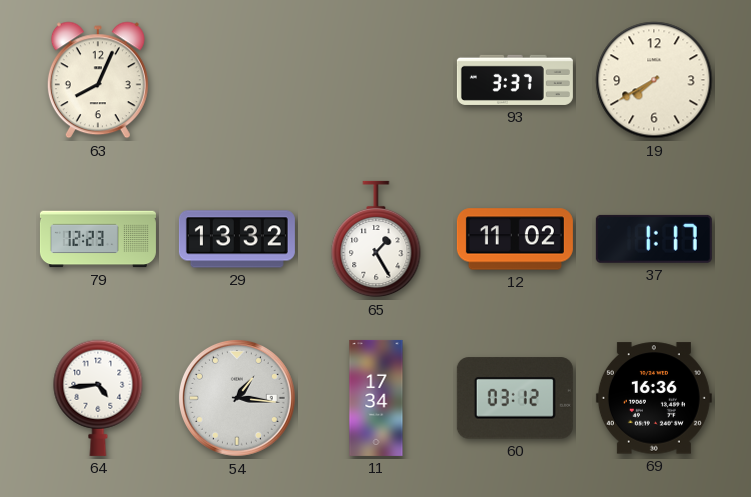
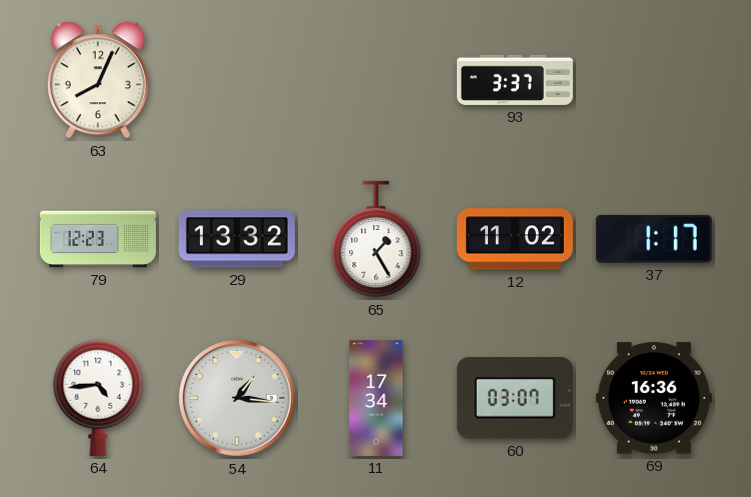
19: 7:40 -> none
60: 03:12 -> 03:07
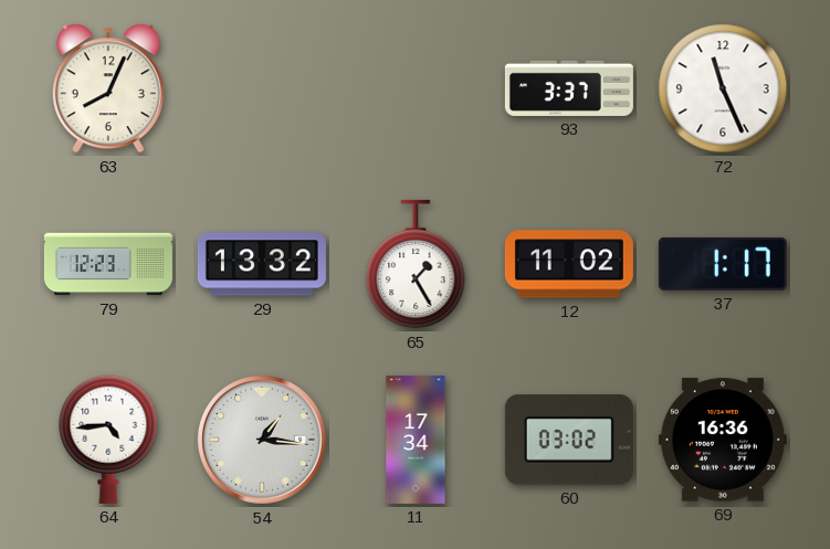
72: none -> 11:26
60: 03:07 -> 03:02
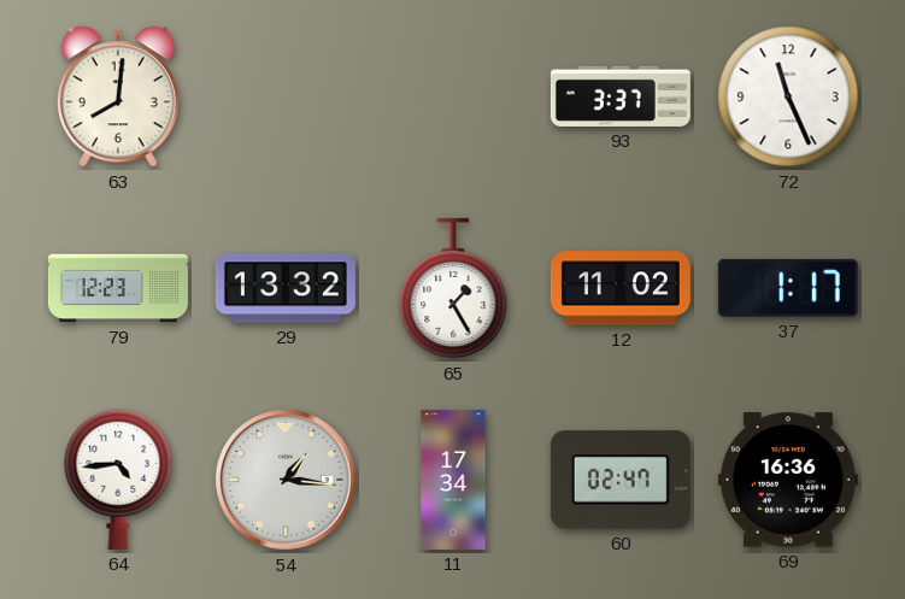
63: 8:04 -> 8:01
60: 03:02 -> 02:47
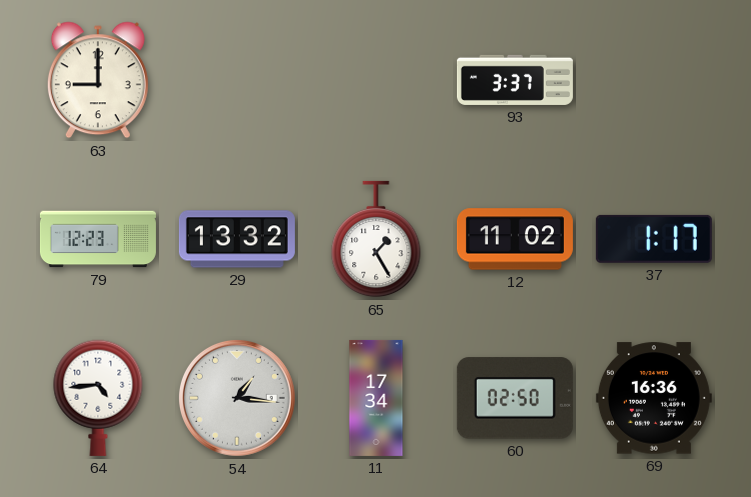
63: 8:01 -> 9:00
72: 11:26 -> none
60: 02:47 -> 02:50
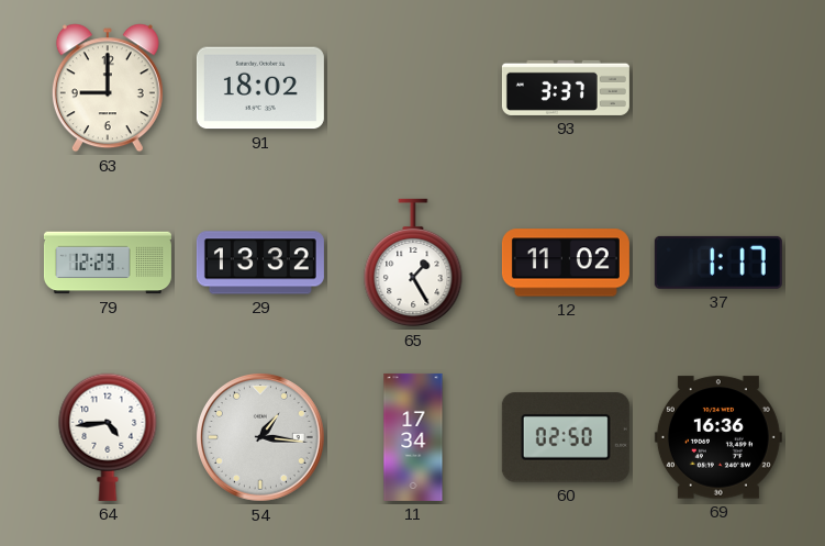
91: none -> 18:02
